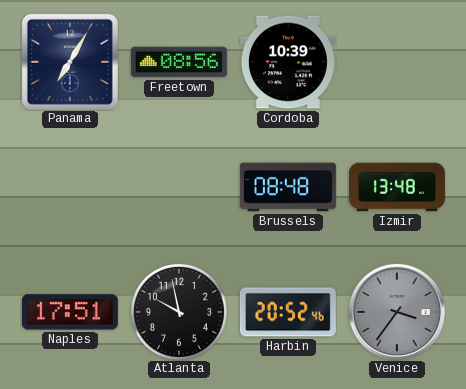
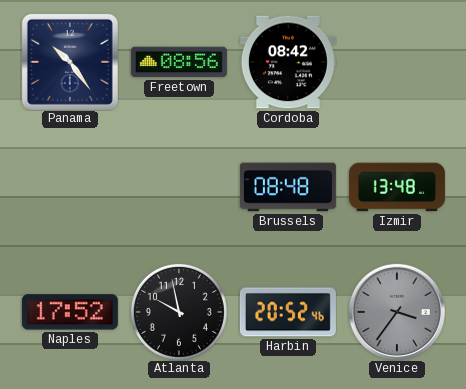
Panama: 7:05 -> 10:24
Cordoba: 10:39 -> 08:42
Naples: 17:51 -> 17:52
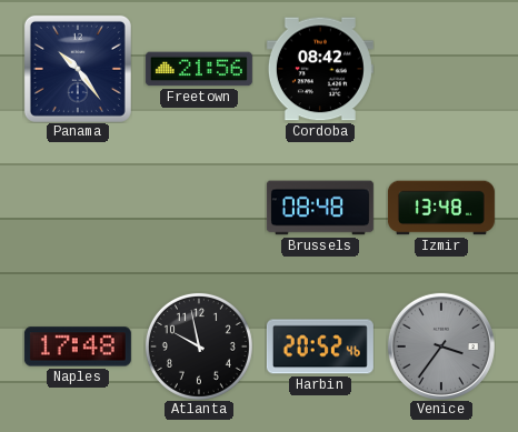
Freetown: 08:56 -> 21:56
Naples: 17:52 -> 17:48
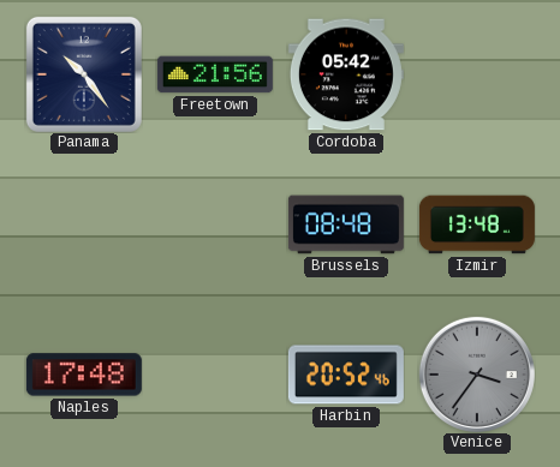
Cordoba: 08:42 -> 05:42
Atlanta: 9:58 -> none
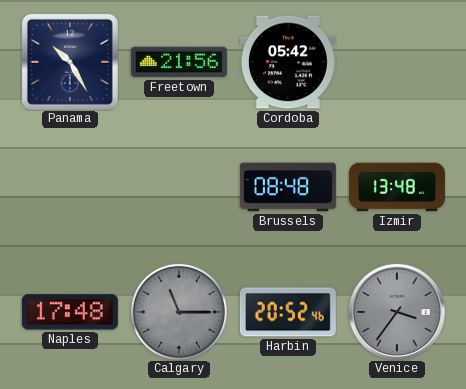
Panama: 10:24 -> 10:25
Calgary: none -> 11:15
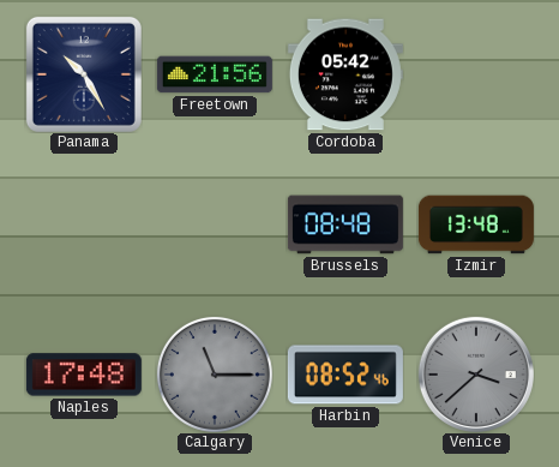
Harbin: 20:52 -> 08:52
Venice: 3:36 -> 3:38
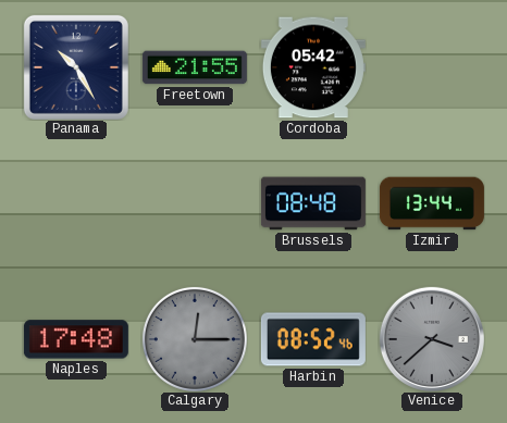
Freetown: 21:56 -> 21:55
Izmir: 13:48 -> 13:44
Calgary: 11:15 -> 12:15
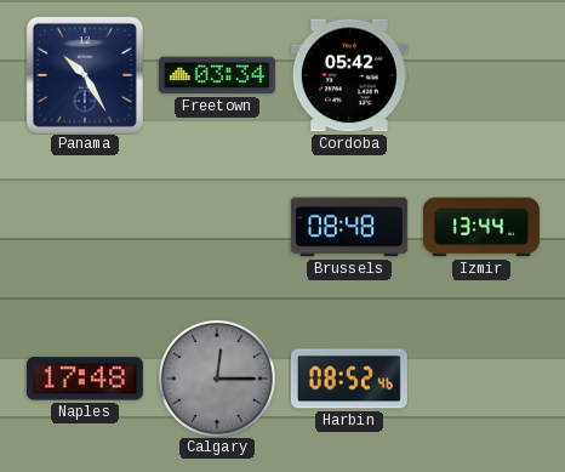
Freetown: 21:55 -> 03:34
Venice: 3:38 -> none
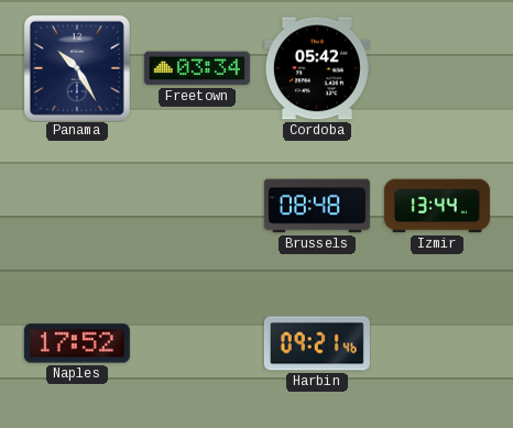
Naples: 17:48 -> 17:52
Calgary: 12:15 -> none
Harbin: 08:52 -> 09:21
